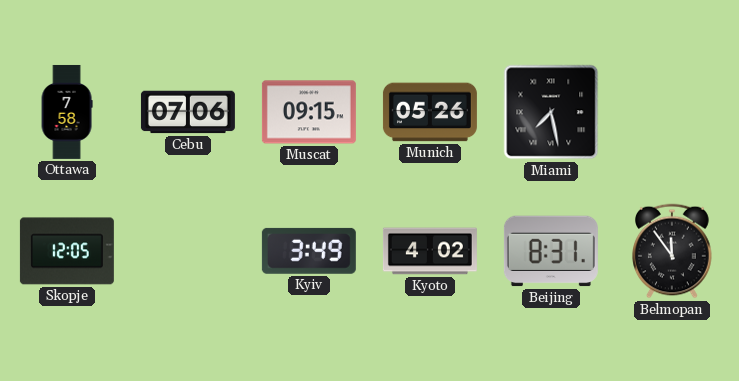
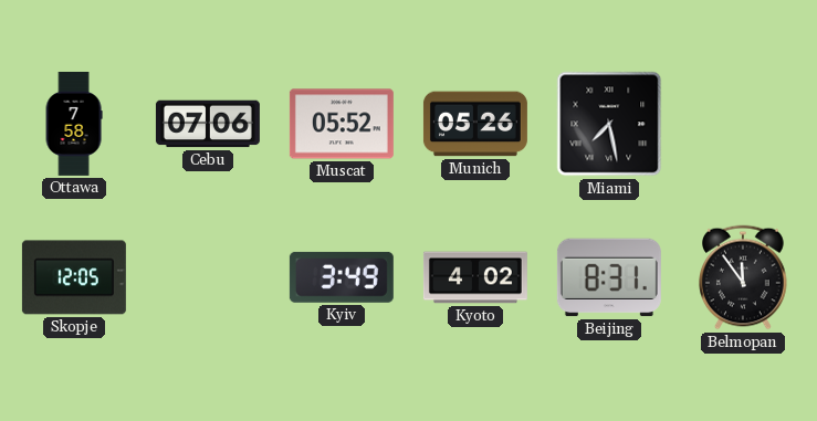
Muscat: 09:15 -> 05:52
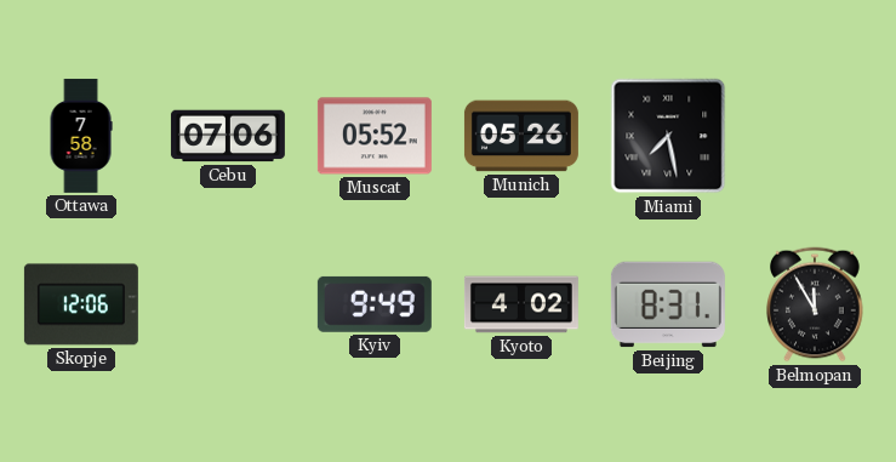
Skopje: 12:05 -> 12:06
Kyiv: 3:49 -> 9:49
Belmopan: 11:54 -> 11:55
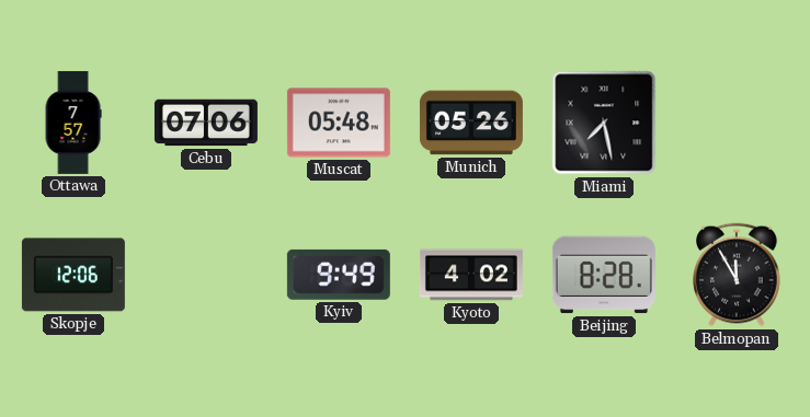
Ottawa: 7:58 -> 7:57
Muscat: 05:52 -> 05:48
Beijing: 8:31 -> 8:28
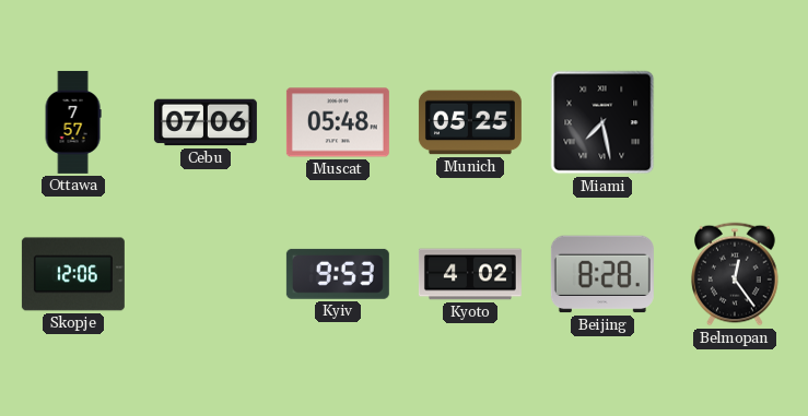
Munich: 05:26 -> 05:25
Kyiv: 9:49 -> 9:53
Belmopan: 11:55 -> 12:24
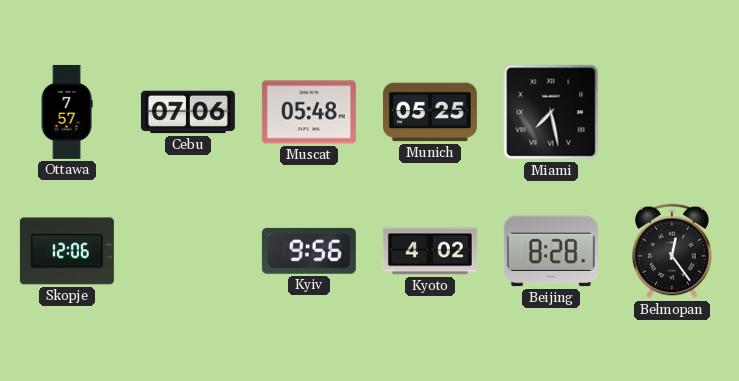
Kyiv: 9:53 -> 9:56
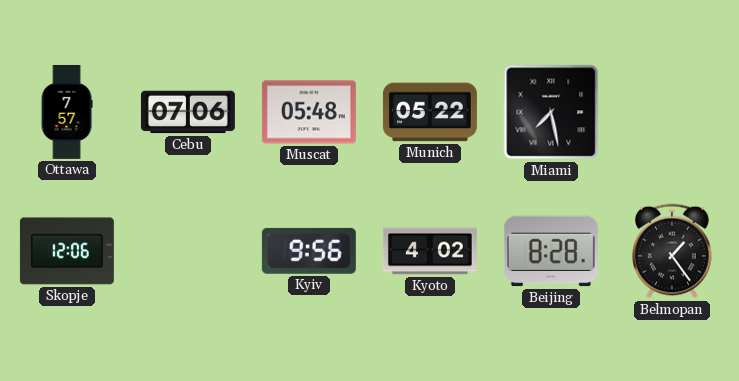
Munich: 05:25 -> 05:22
Belmopan: 12:24 -> 1:24
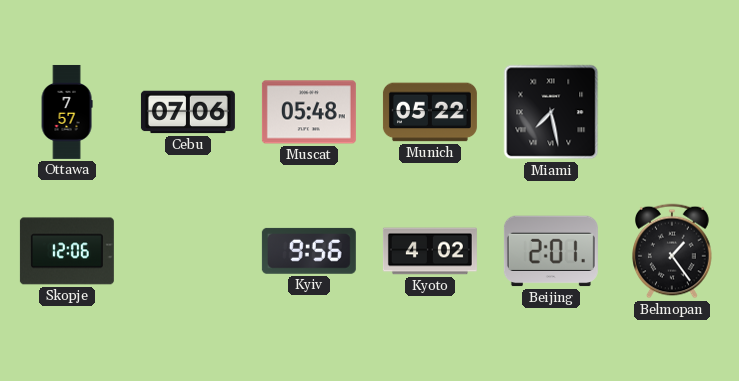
Beijing: 8:28 -> 2:01
